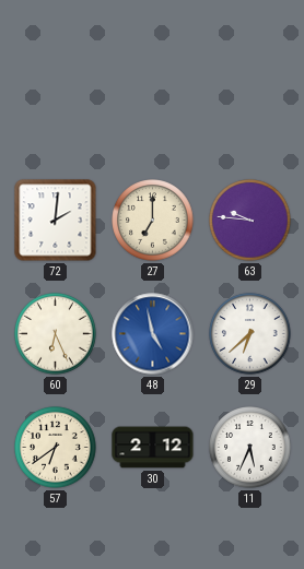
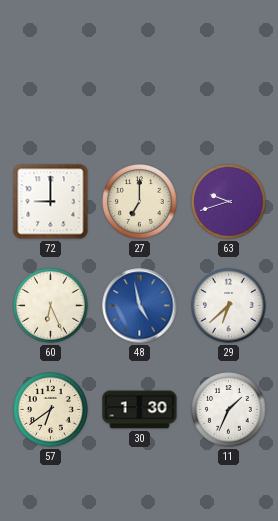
72: 2:01 -> 9:00
63: 9:46 -> 9:42
30: 2:12 -> 1:30
11: 5:34 -> 1:34
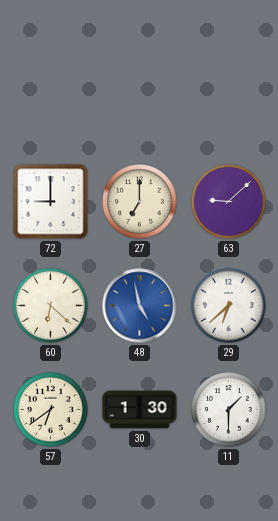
63: 9:42 -> 9:08
60: 6:26 -> 6:22
11: 1:34 -> 1:30
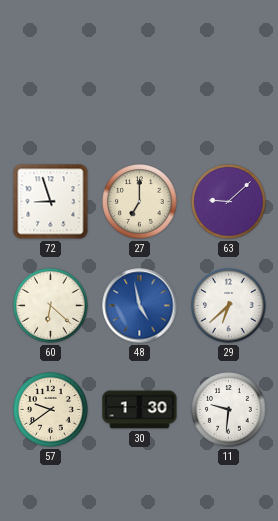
72: 9:00 -> 8:57
57: 6:39 -> 9:39
11: 1:30 -> 9:31
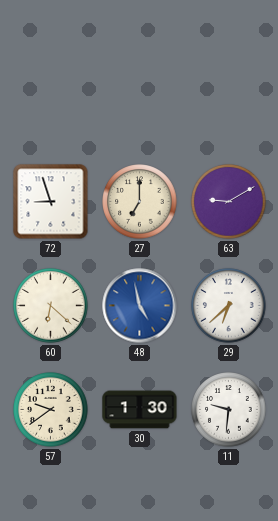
63: 9:08 -> 9:10
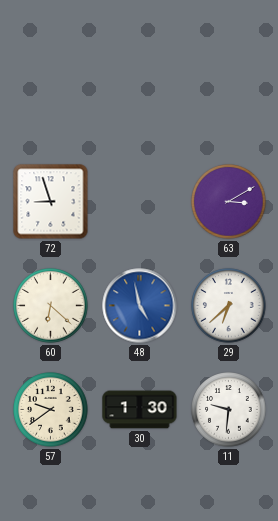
27: 7:00 -> none
63: 9:10 -> 3:10
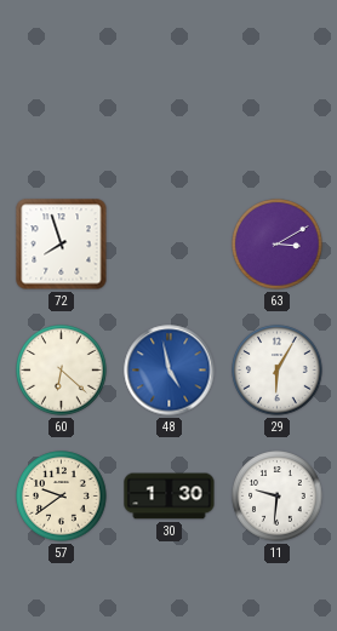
72: 8:57 -> 7:57
29: 6:38 -> 6:05
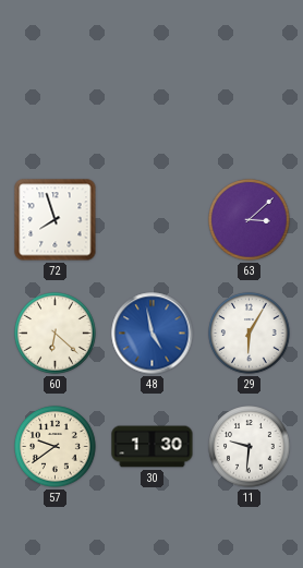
63: 3:10 -> 3:08
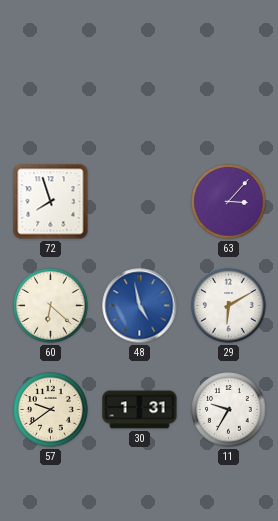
63: 3:08 -> 3:07
29: 6:05 -> 6:10
30: 1:30 -> 1:31
11: 9:31 -> 9:35
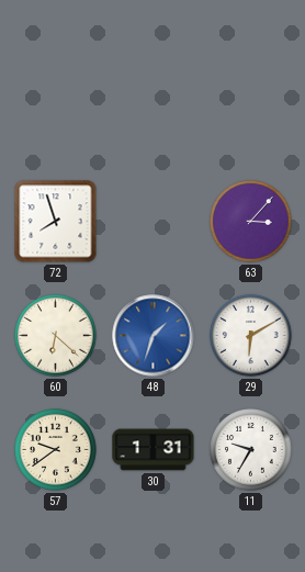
48: 4:58 -> 1:33
